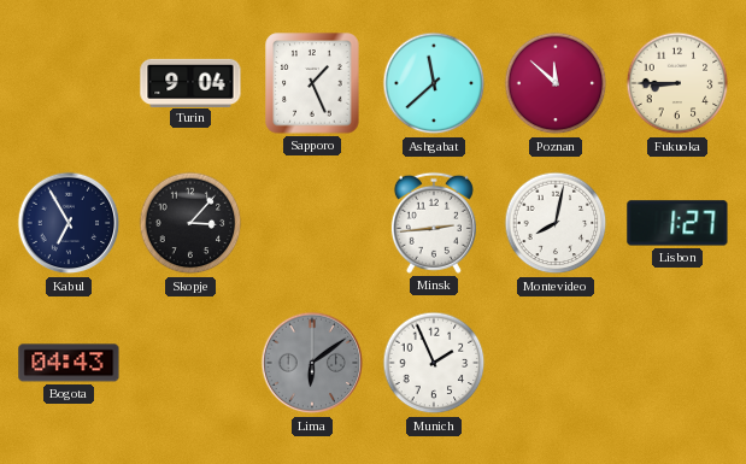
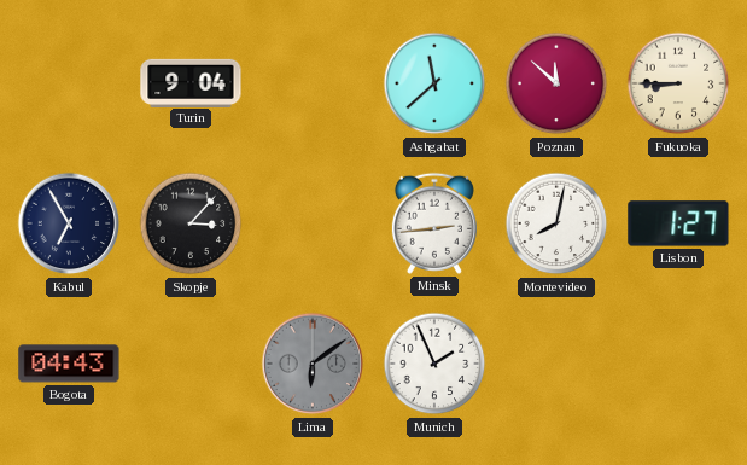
Sapporo: 1:26 -> none
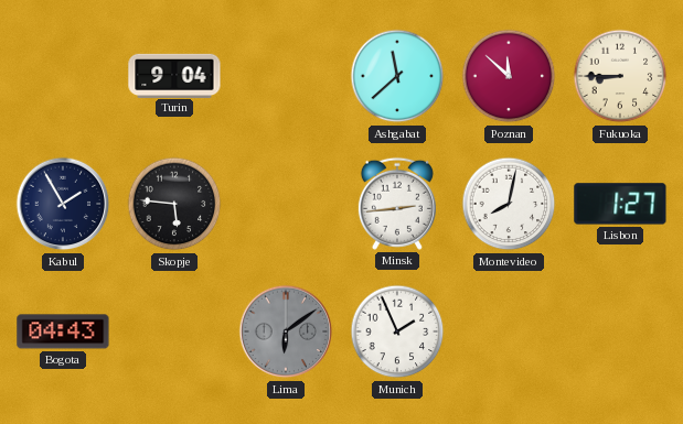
Kabul: 6:55 -> 1:55
Skopje: 3:07 -> 5:46
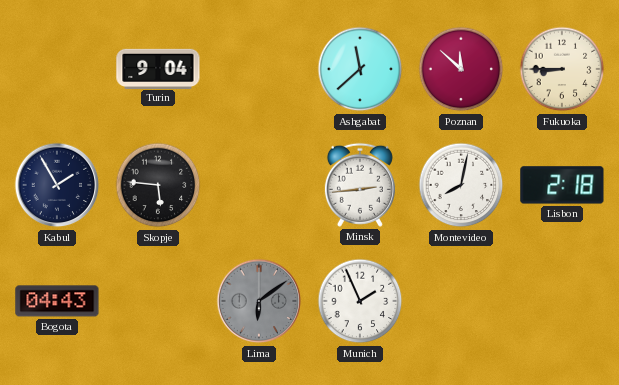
Lisbon: 1:27 -> 2:18
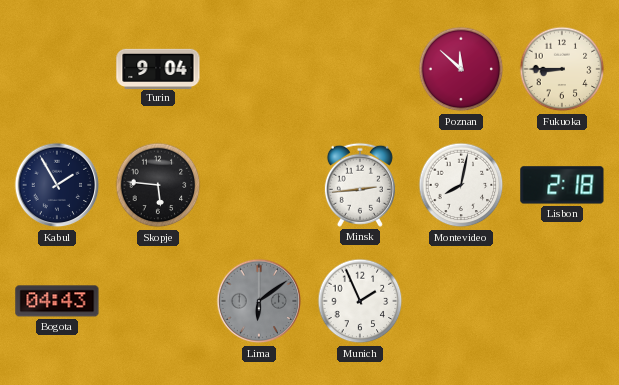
Ashgabat: 11:38 -> none
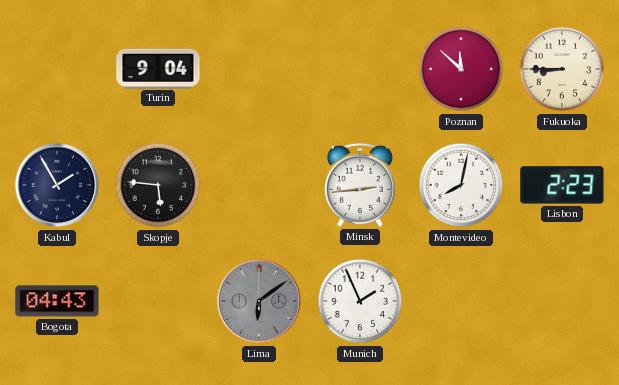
Lisbon: 2:18 -> 2:23
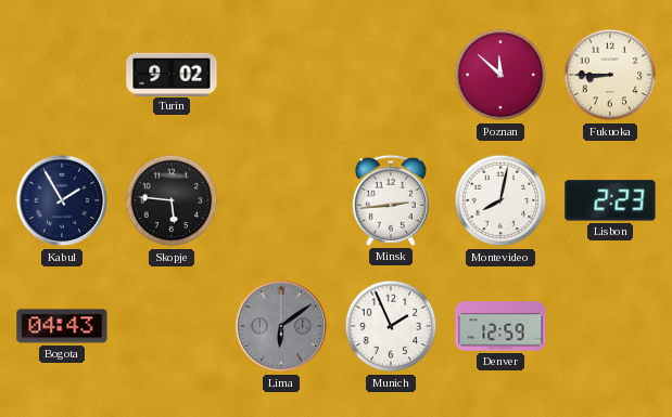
Turin: 9:04 -> 9:02
Denver: none -> 12:59
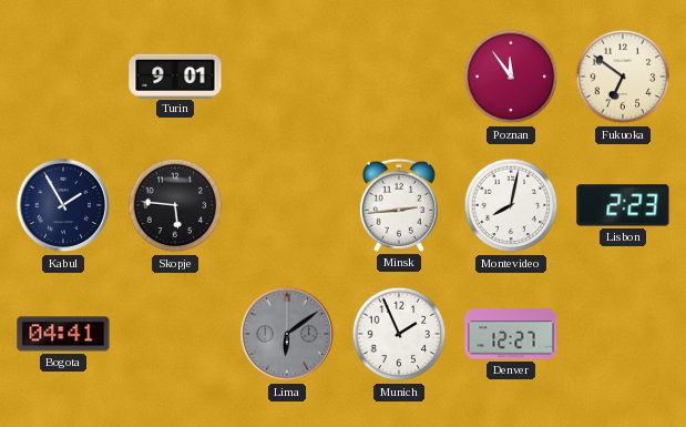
Turin: 9:02 -> 9:01
Poznan: 11:52 -> 11:54
Fukuoka: 8:45 -> 6:51
Bogota: 04:43 -> 04:41
Denver: 12:59 -> 12:27
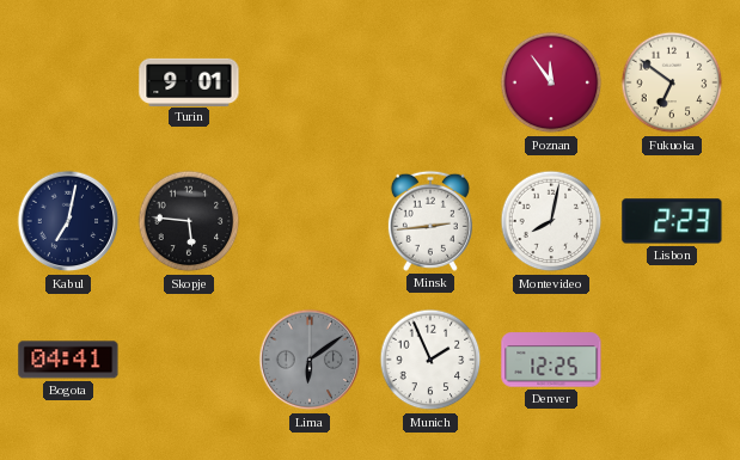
Kabul: 1:55 -> 7:02
Denver: 12:27 -> 12:25
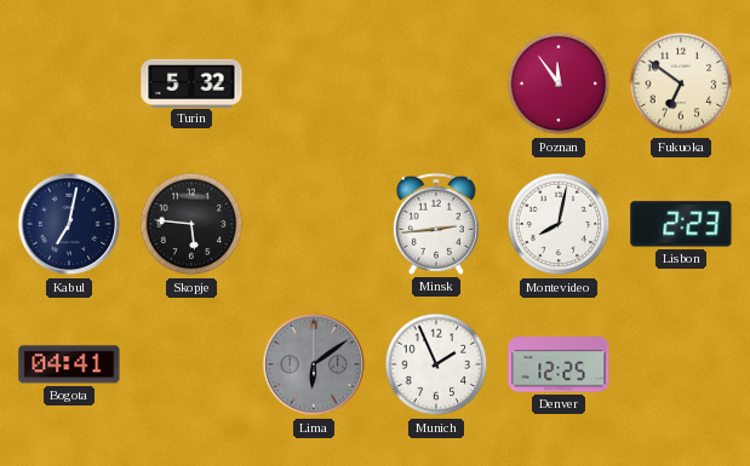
Turin: 9:01 -> 5:32
